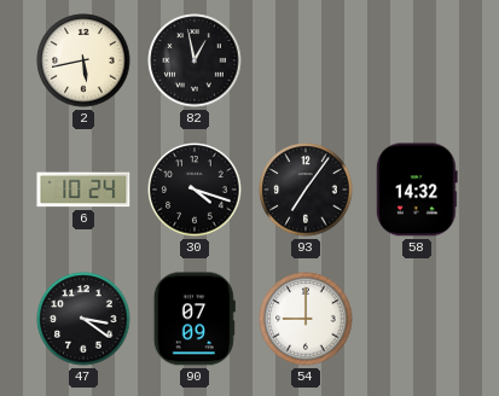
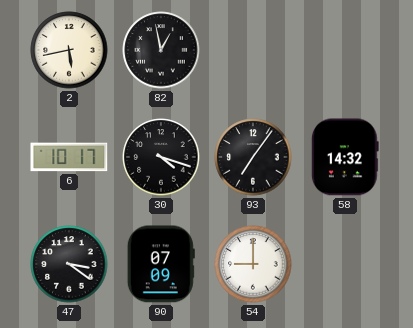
6: 10:24 -> 10:17
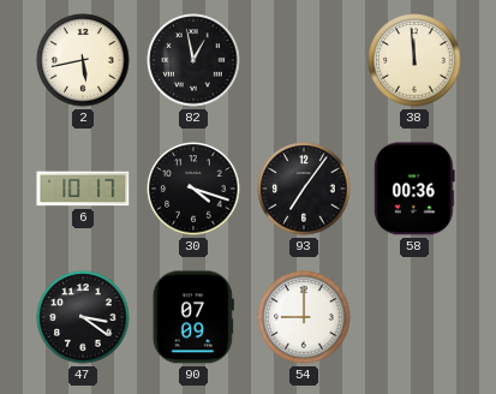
38: none -> 11:59
58: 14:32 -> 00:36
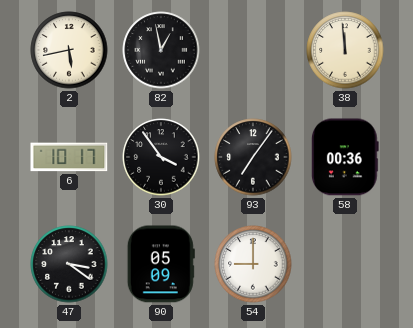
30: 4:18 -> 3:54
90: 07:09 -> 05:09
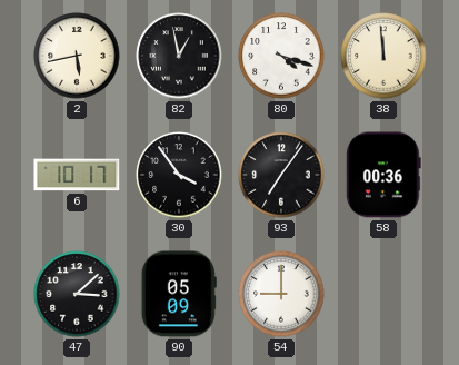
80: none -> 4:18
47: 3:21 -> 3:08
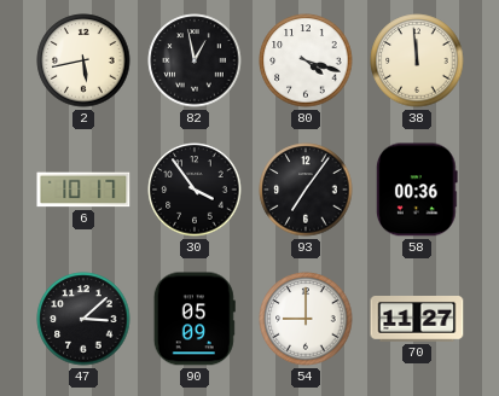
70: none -> 11:27
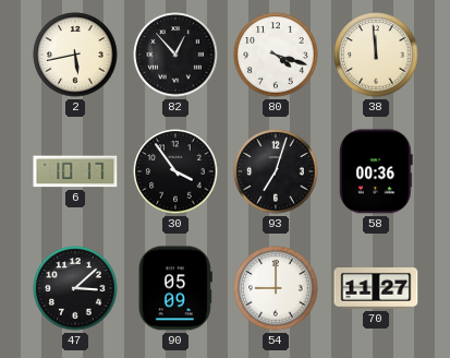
82: 12:58 -> 12:53
93: 7:06 -> 7:03
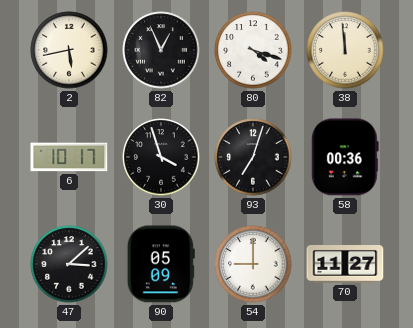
82: 12:53 -> 12:56
30: 3:54 -> 3:57
